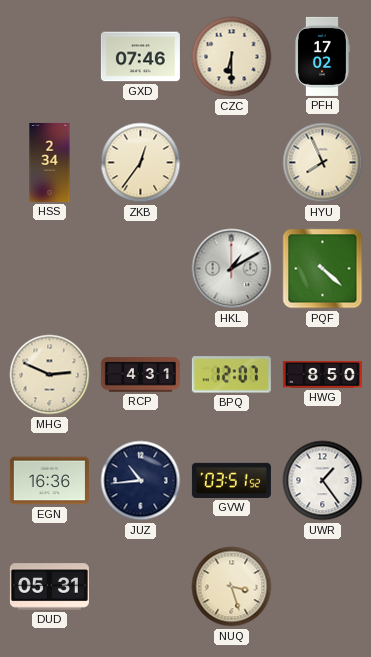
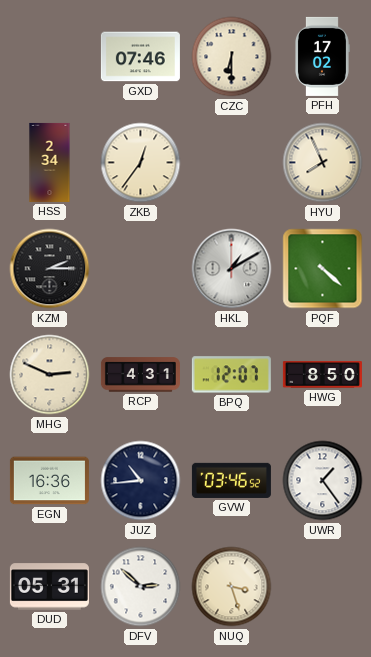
KZM: none -> 2:15
GVW: 03:51 -> 03:46
DFV: none -> 2:52
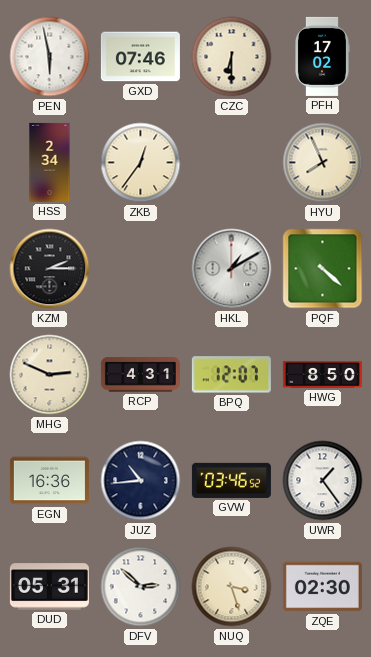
PEN: none -> 5:58
ZQE: none -> 02:30
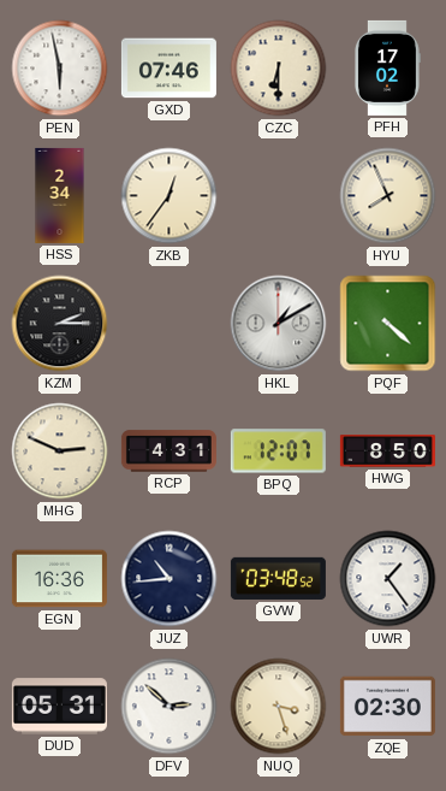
GVW: 03:46 -> 03:48
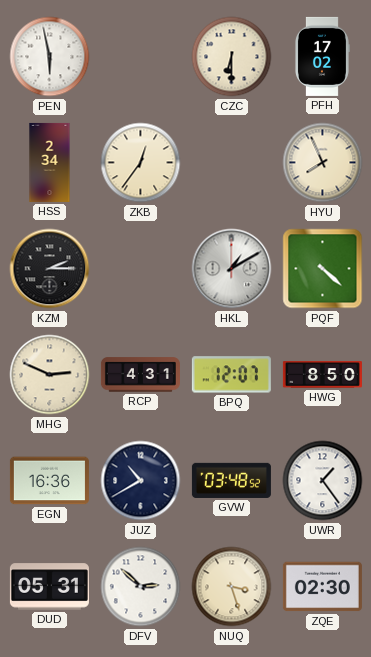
GXD: 07:46 -> none
JUZ: 10:44 -> 10:40
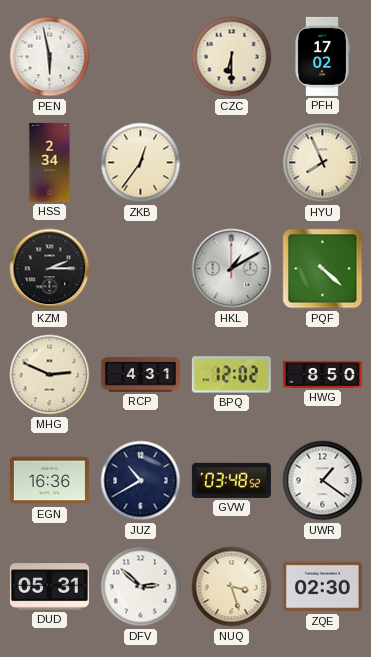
BPQ: 12:07 -> 12:02
UWR: 1:24 -> 1:21
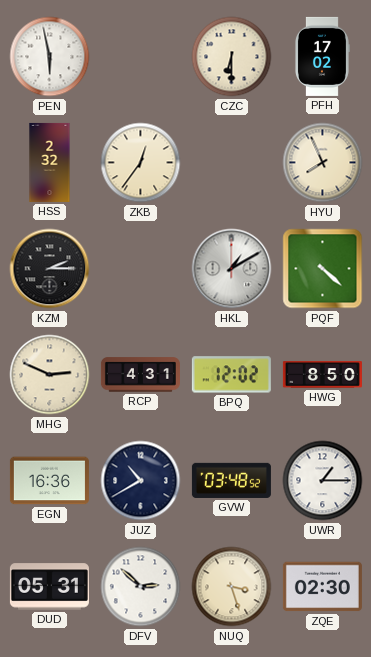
HSS: 2:34 -> 2:32
UWR: 1:21 -> 1:15
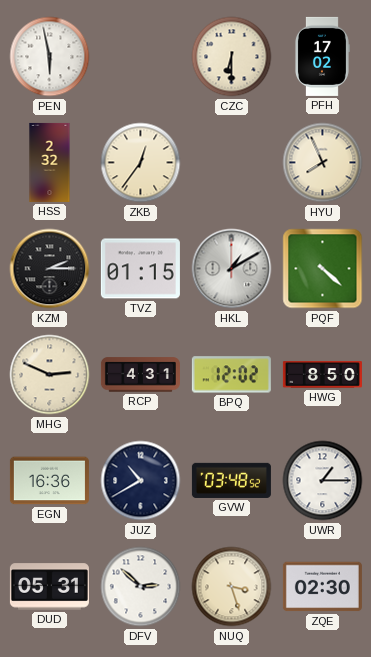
TVZ: none -> 01:15
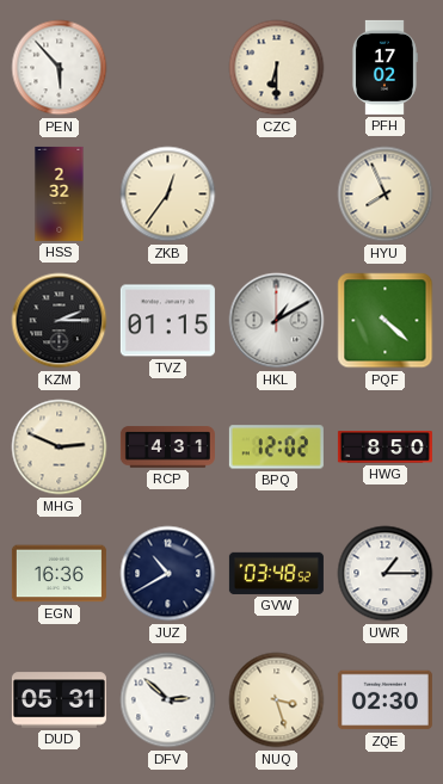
PEN: 5:58 -> 5:53
